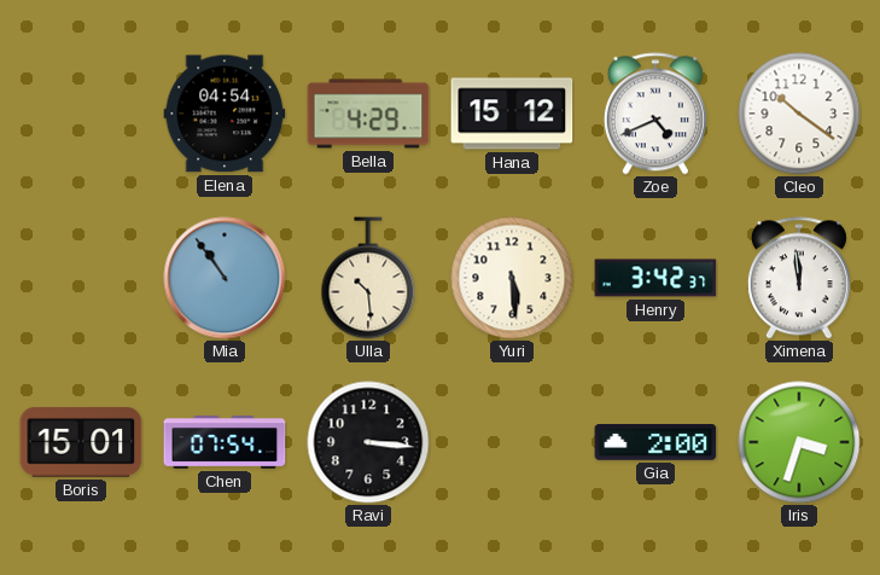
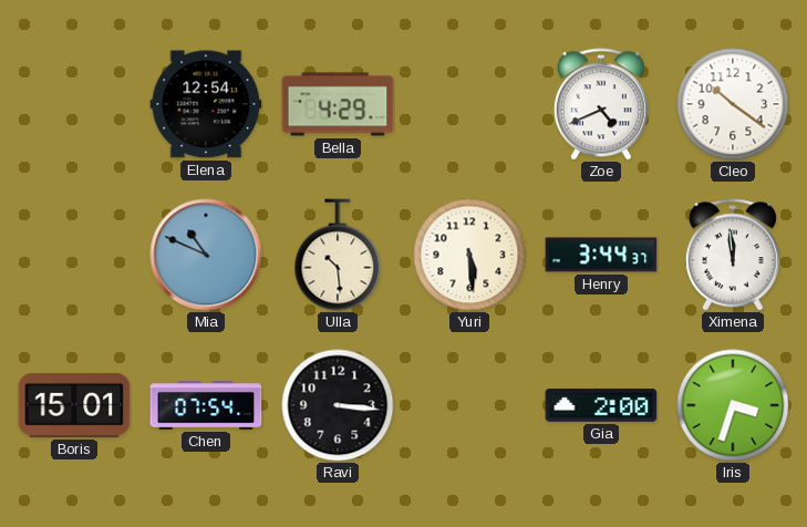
Elena: 04:54 -> 12:54
Hana: 15:12 -> none
Mia: 10:54 -> 10:49
Henry: 3:42 -> 3:44
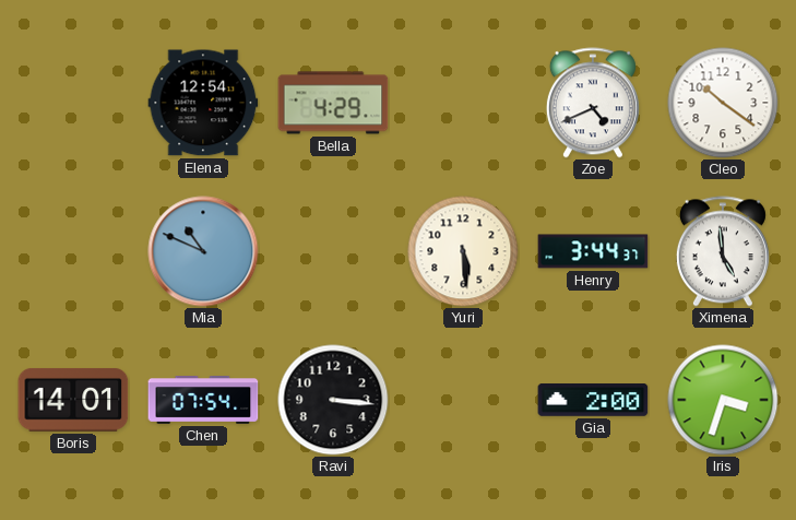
Ulla: 10:29 -> none
Ximena: 11:59 -> 4:59
Boris: 15:01 -> 14:01
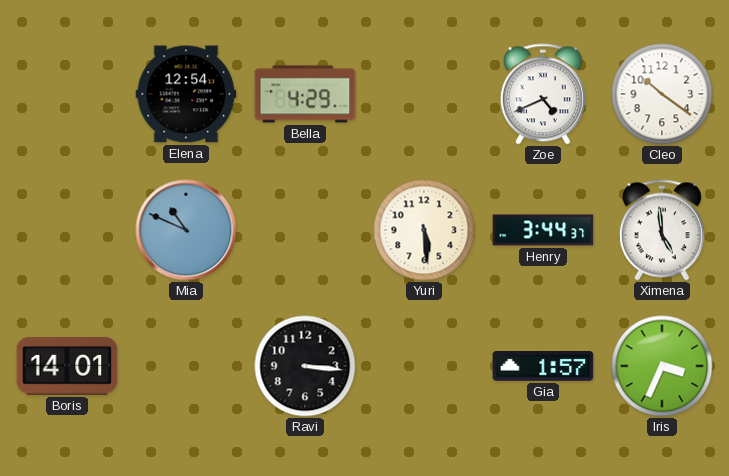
Chen: 07:54 -> none
Gia: 2:00 -> 1:57
Iris: 3:33 -> 3:34
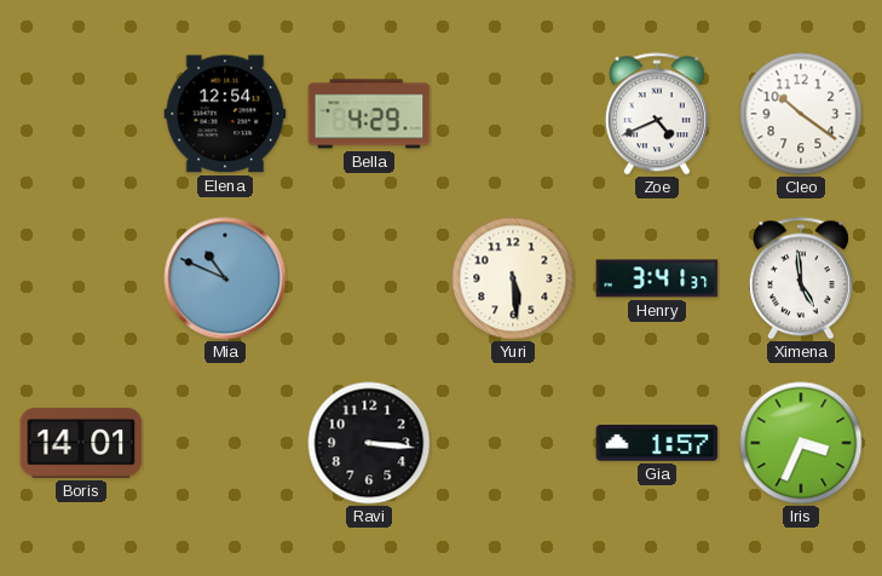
Henry: 3:44 -> 3:41
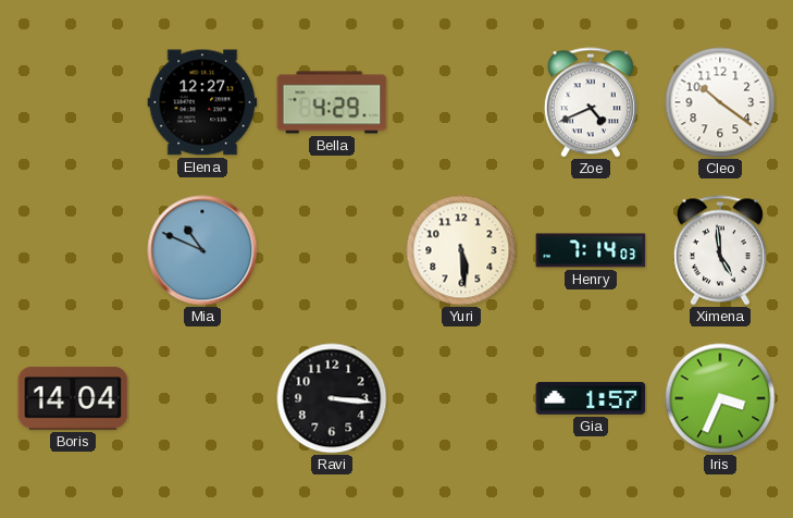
Elena: 12:54 -> 12:27
Henry: 3:41 -> 7:14
Boris: 14:01 -> 14:04
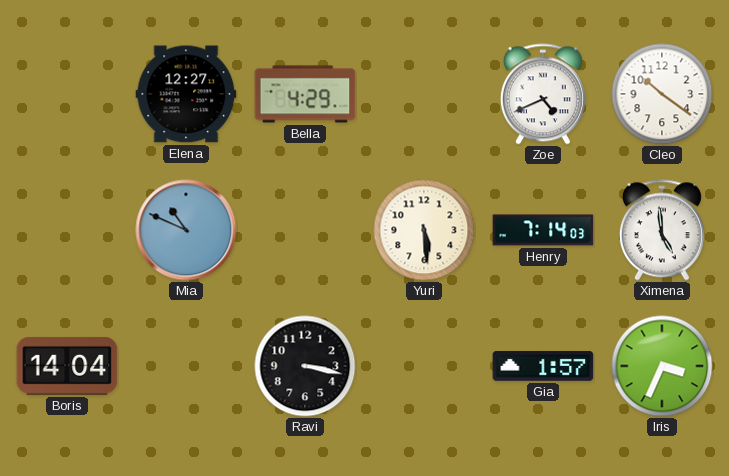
Ravi: 3:16 -> 3:17
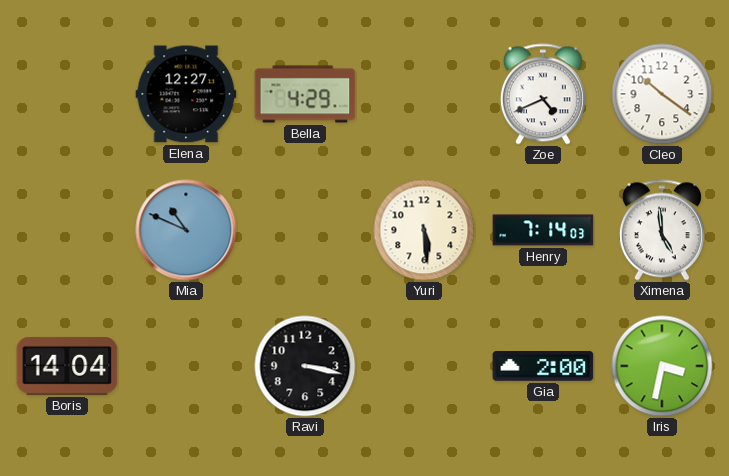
Gia: 1:57 -> 2:00
Iris: 3:34 -> 3:32
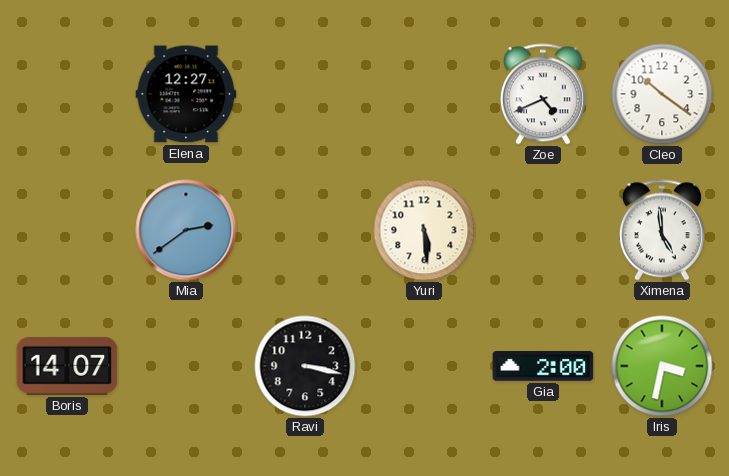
Bella: 4:29 -> none
Mia: 10:49 -> 2:39
Henry: 7:14 -> none
Boris: 14:04 -> 14:07
